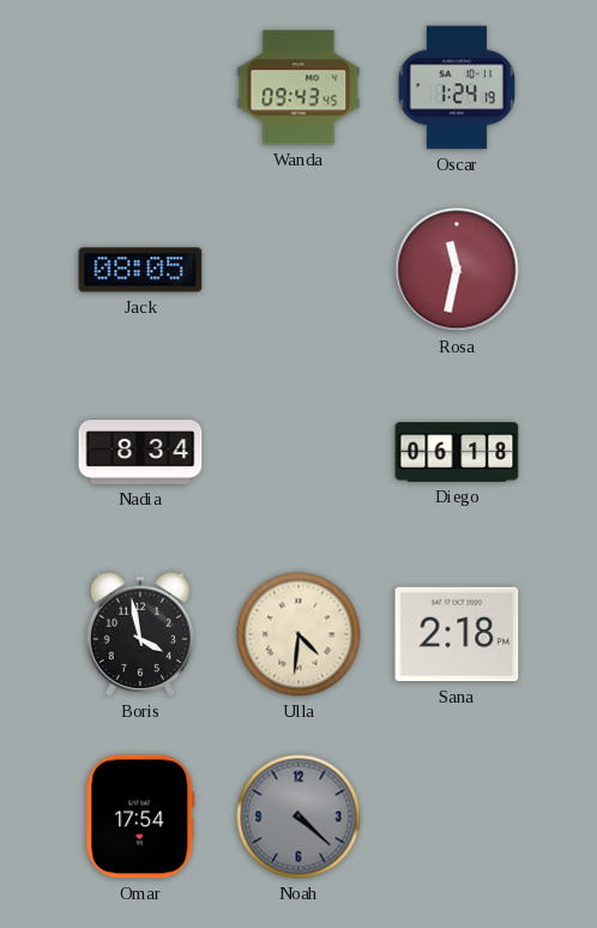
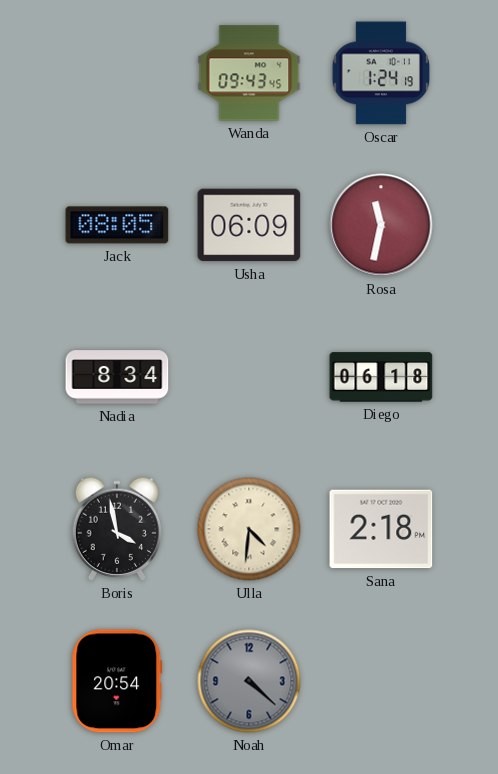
Usha: none -> 06:09
Omar: 17:54 -> 20:54
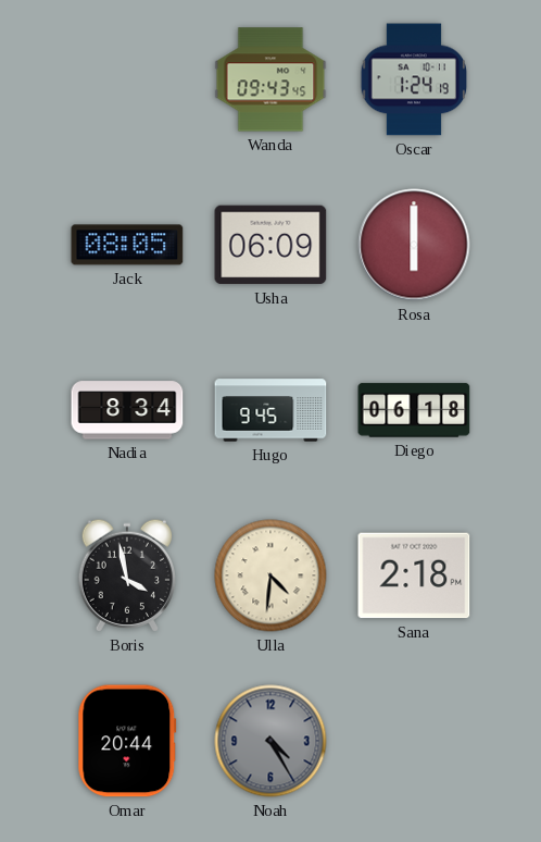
Rosa: 11:32 -> 6:00
Hugo: none -> 9:45
Omar: 20:54 -> 20:44
Noah: 4:22 -> 4:25
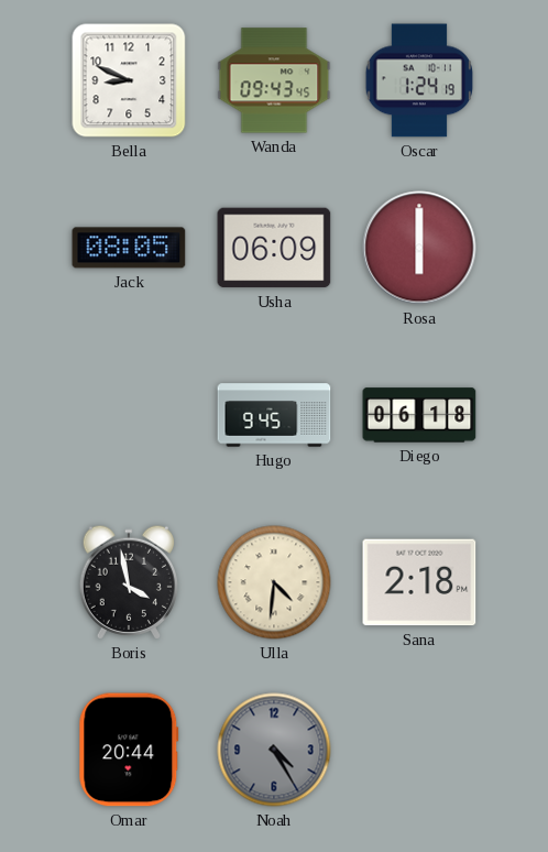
Bella: none -> 8:49
Nadia: 8:34 -> none
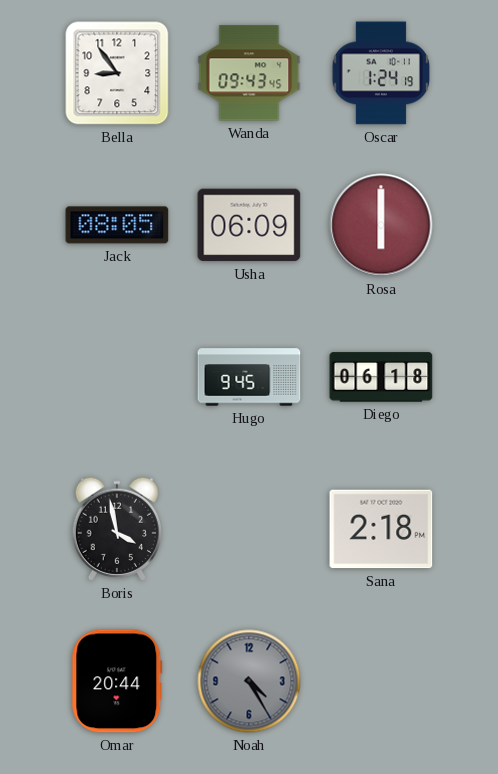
Bella: 8:49 -> 8:54
Ulla: 4:31 -> none
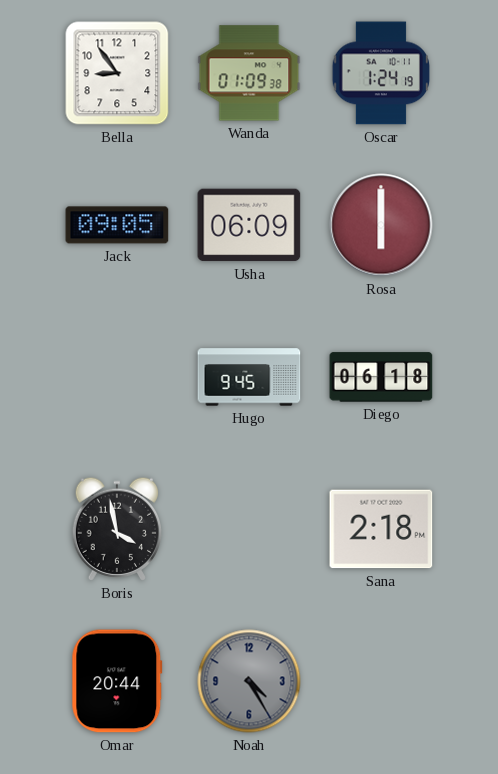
Wanda: 09:43 -> 01:09
Jack: 08:05 -> 09:05
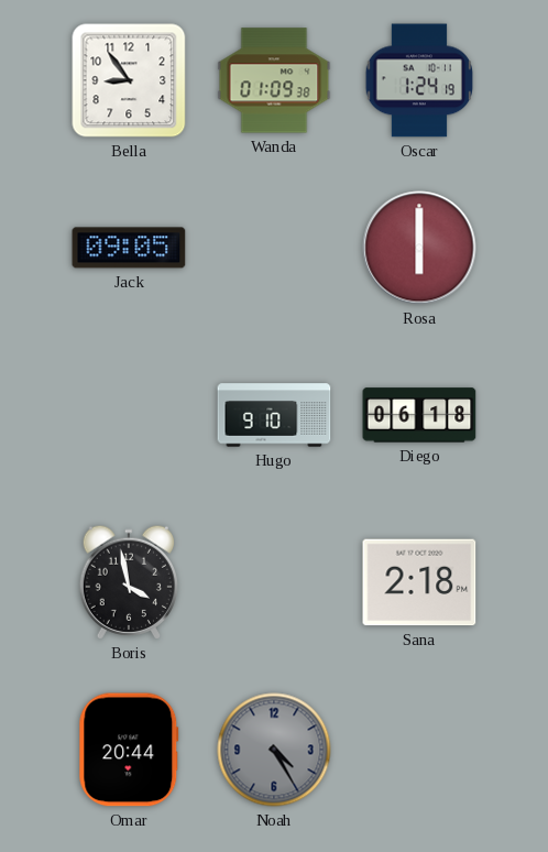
Usha: 06:09 -> none
Hugo: 9:45 -> 9:10
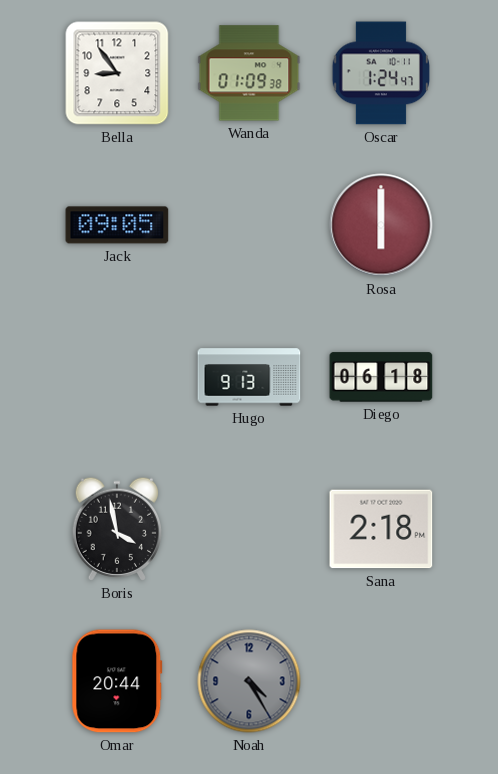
Oscar: 1:24:19 -> 1:24:47
Hugo: 9:10 -> 9:13
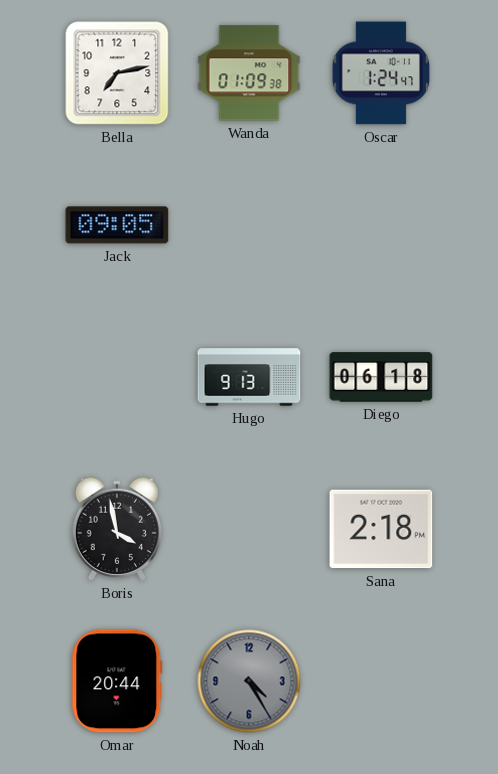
Bella: 8:54 -> 7:13
Rosa: 6:00 -> none
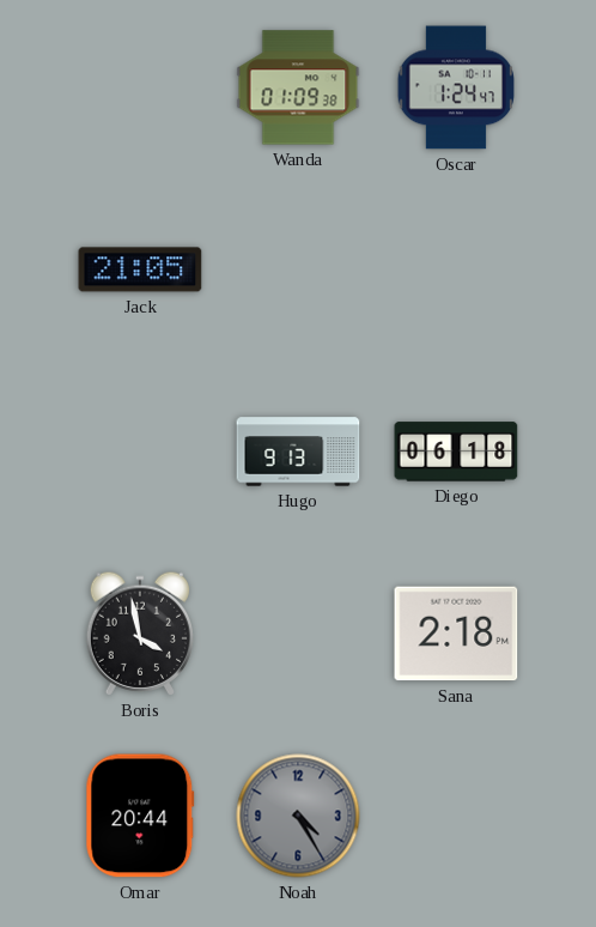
Bella: 7:13 -> none
Jack: 09:05 -> 21:05
